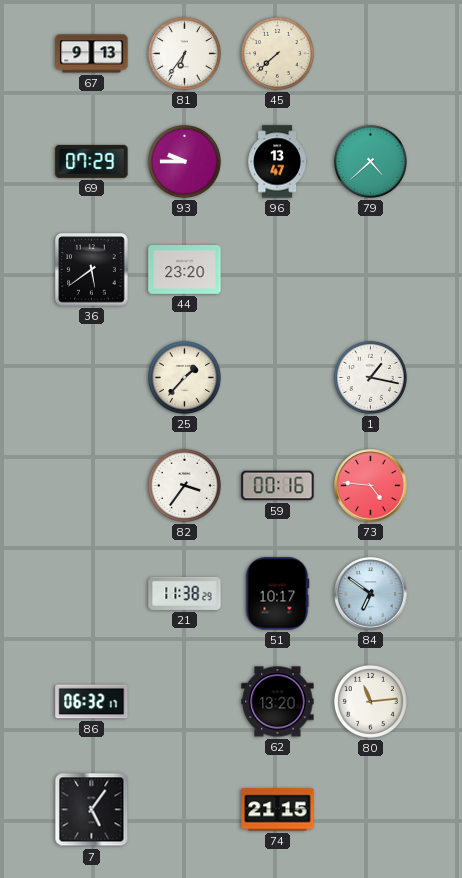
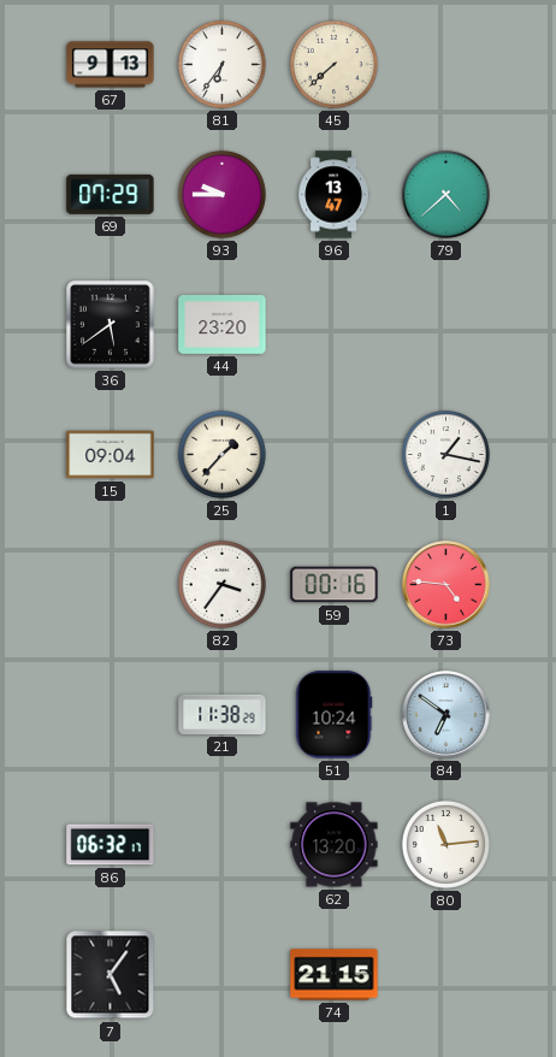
15: none -> 09:04
51: 10:17 -> 10:24
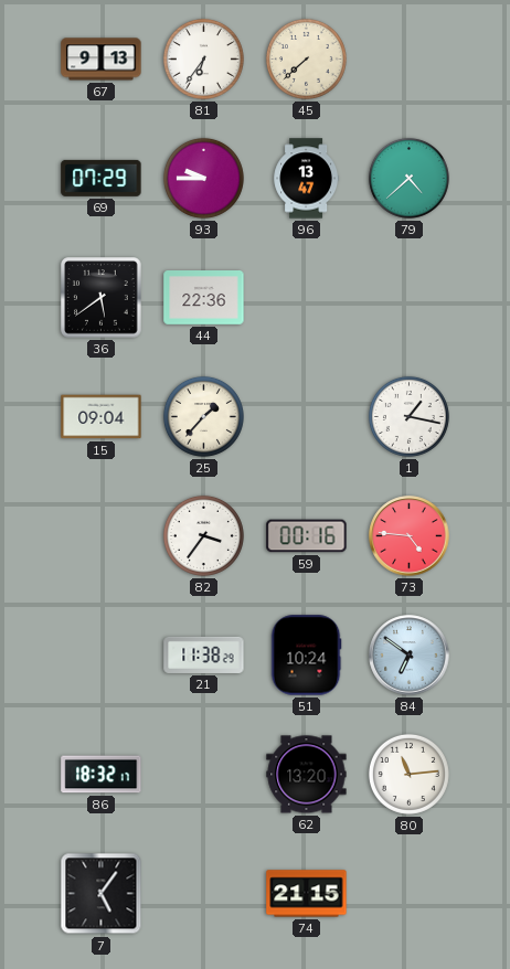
44: 23:20 -> 22:36
86: 06:32 -> 18:32
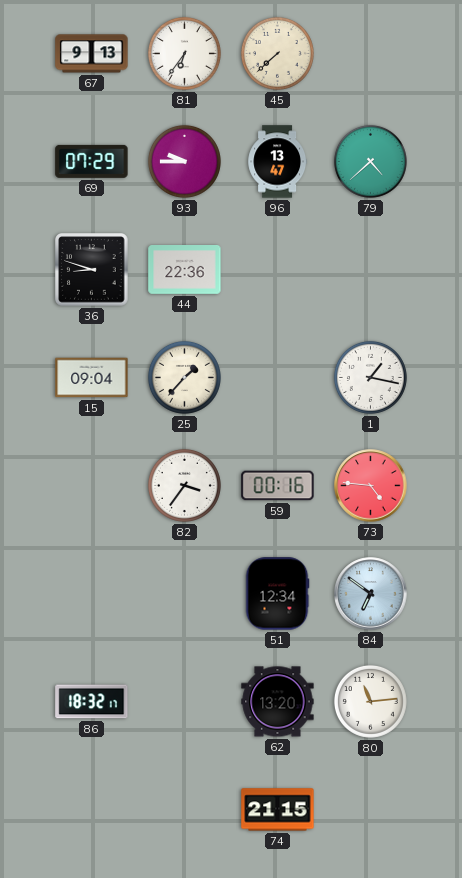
36: 5:39 -> 8:48
21: 11:38 -> none
51: 10:24 -> 12:34
7: 5:06 -> none
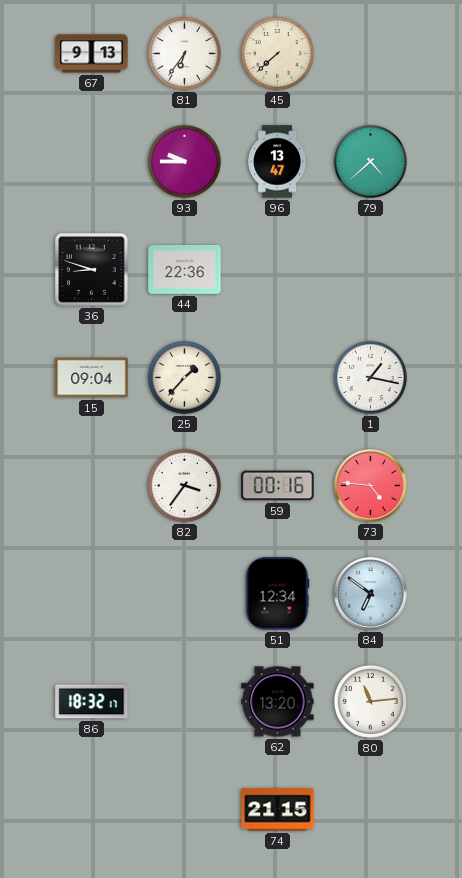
69: 07:29 -> none
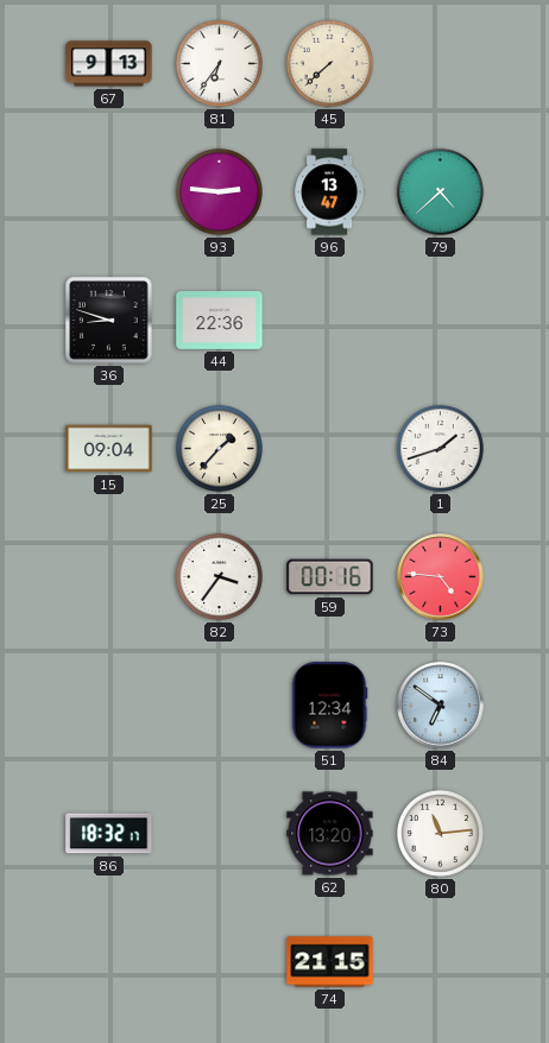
93: 9:45 -> 2:46
1: 1:17 -> 1:42
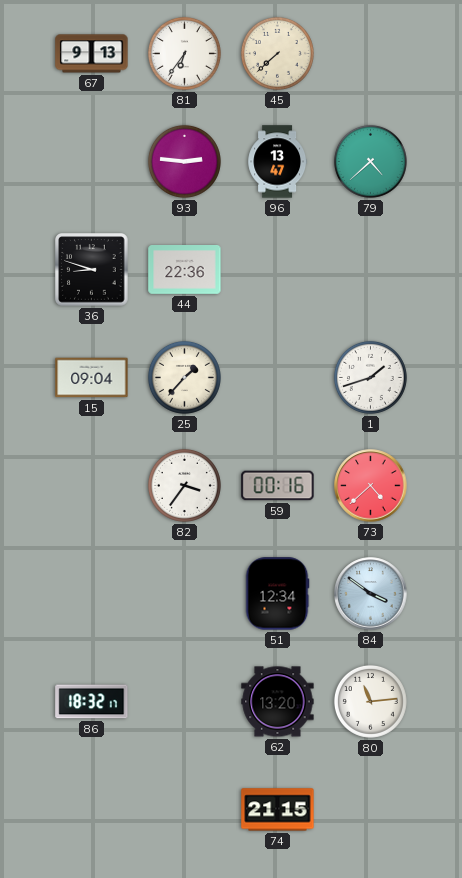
73: 4:46 -> 4:38
84: 6:51 -> 3:51
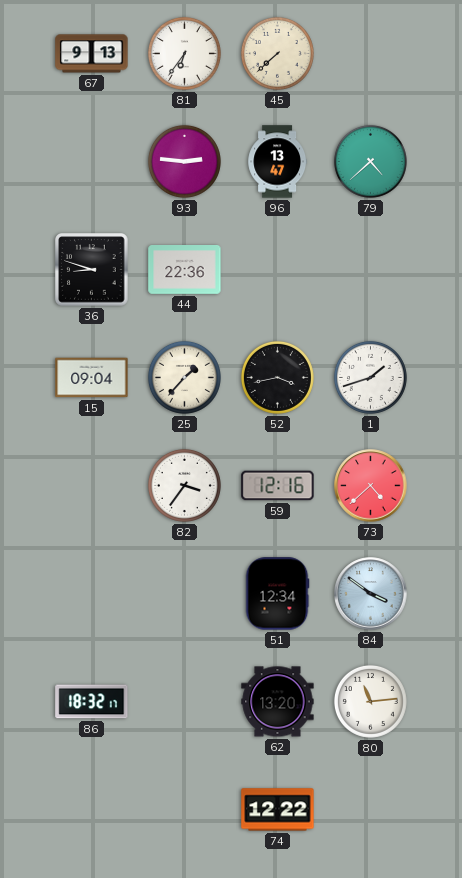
52: none -> 3:43
59: 00:16 -> 12:16
74: 21:15 -> 12:22
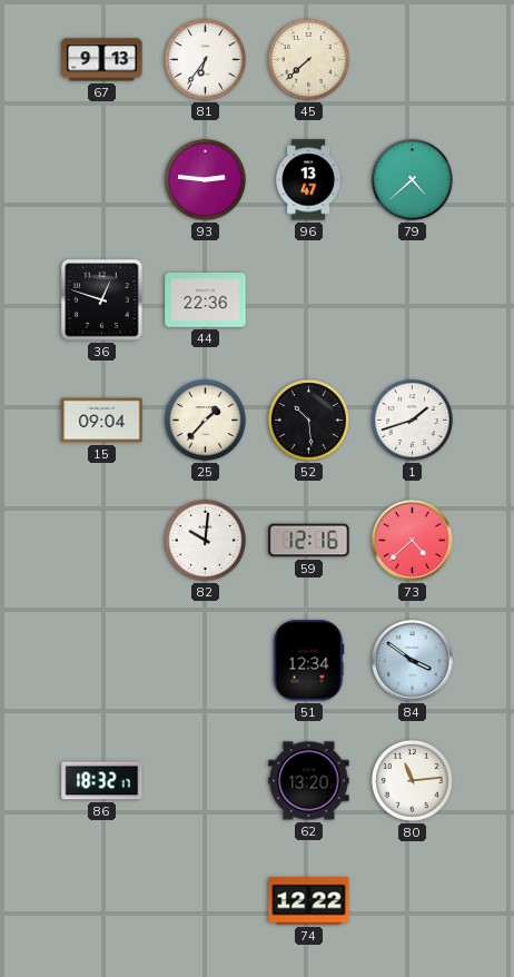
36: 8:48 -> 12:48
52: 3:43 -> 10:29
82: 3:36 -> 10:01
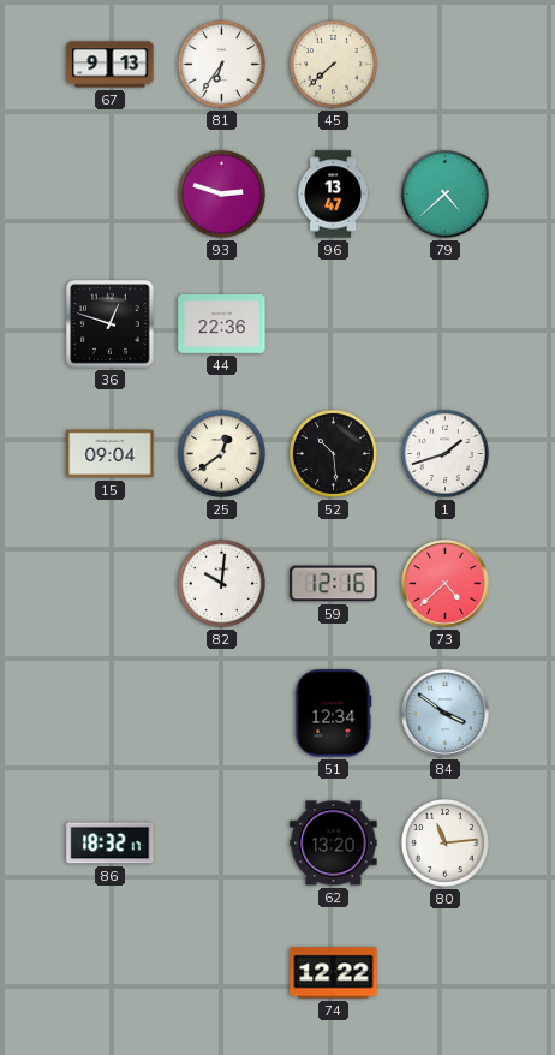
93: 2:46 -> 2:48
25: 1:37 -> 12:39
